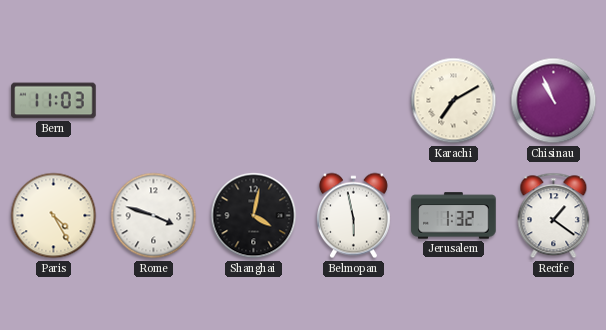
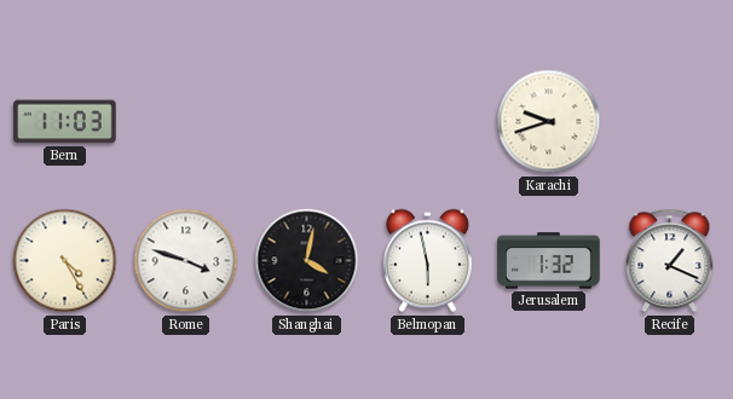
Karachi: 7:10 -> 9:42
Chisinau: 10:56 -> none
Recife: 1:21 -> 1:19
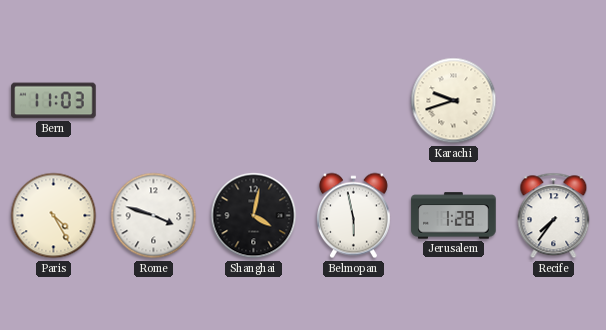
Jerusalem: 1:32 -> 1:28
Recife: 1:19 -> 7:36
